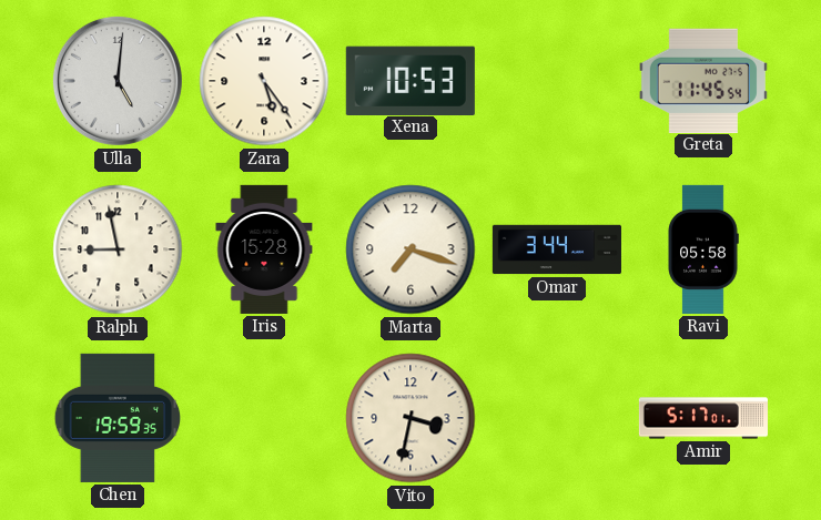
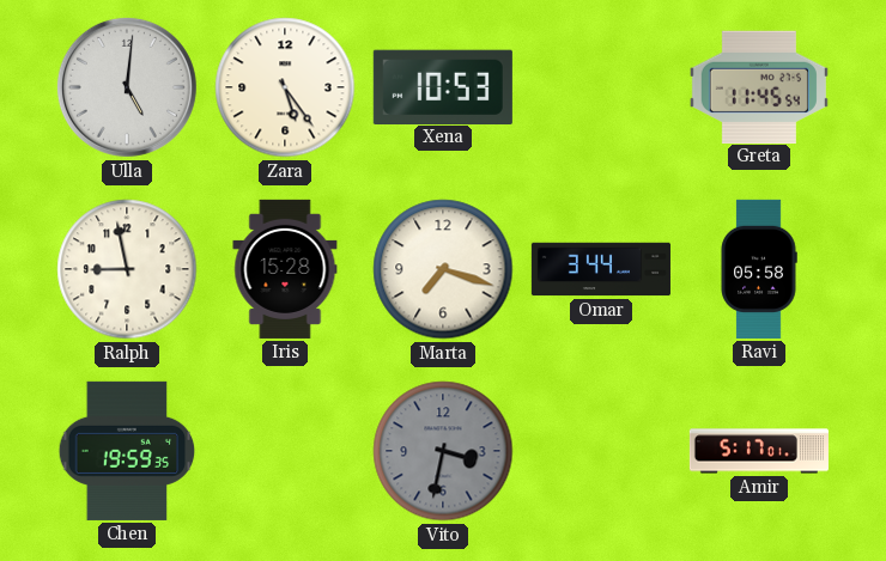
Vito dial: cream -> grey
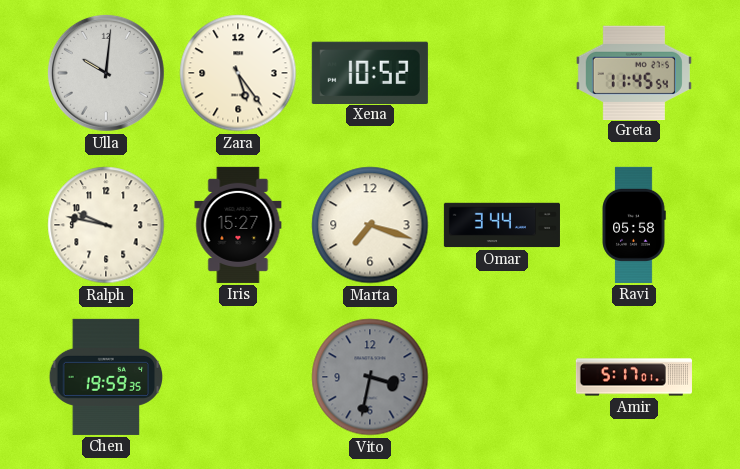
Ulla: 5:01 -> 10:01
Xena: 10:53 -> 10:52
Ralph: 8:58 -> 9:47
Iris: 15:28 -> 15:27
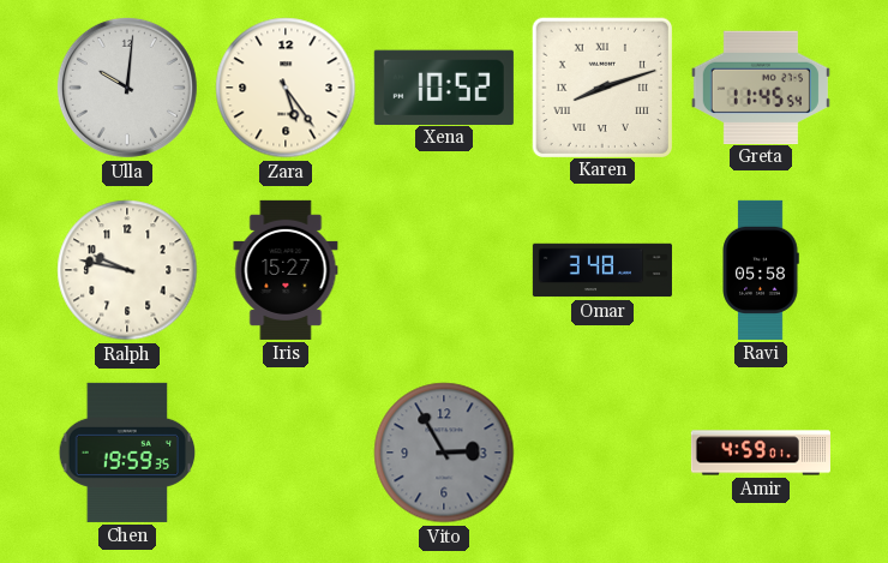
Karen: none -> 8:12
Marta: 7:18 -> none
Omar: 3:44 -> 3:48
Vito: 3:32 -> 2:55
Amir: 5:17 -> 4:59
